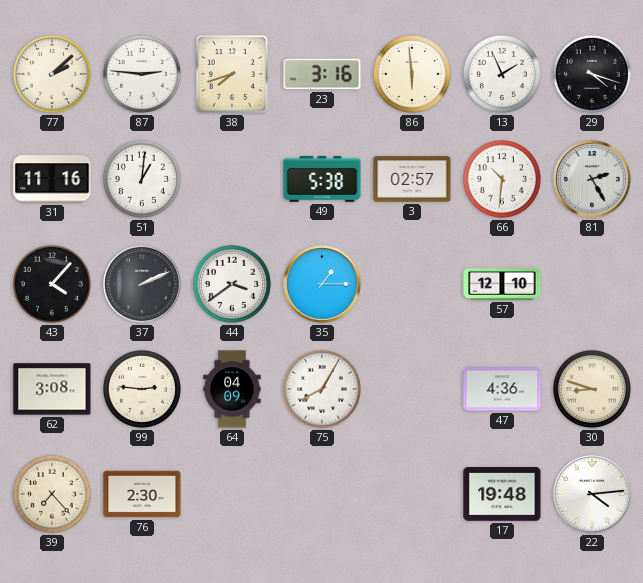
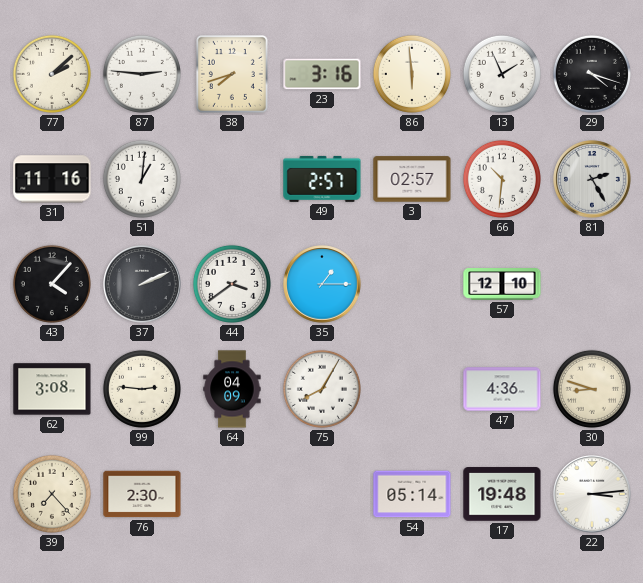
49: 5:38 -> 2:57
54: none -> 05:14
22: 4:14 -> 3:14
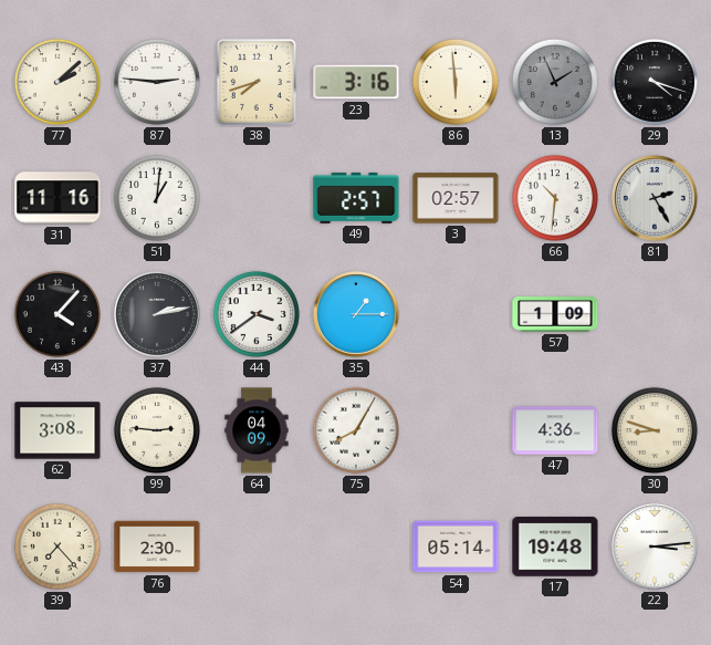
13 dial: white -> grey
37: 2:11 -> 2:13
57: 12:10 -> 1:09
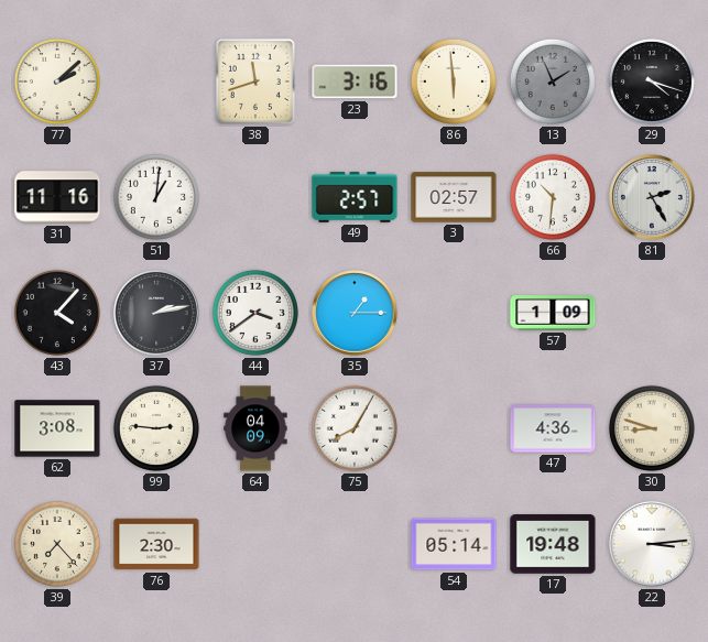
87: 2:46 -> none
38: 7:42 -> 11:42
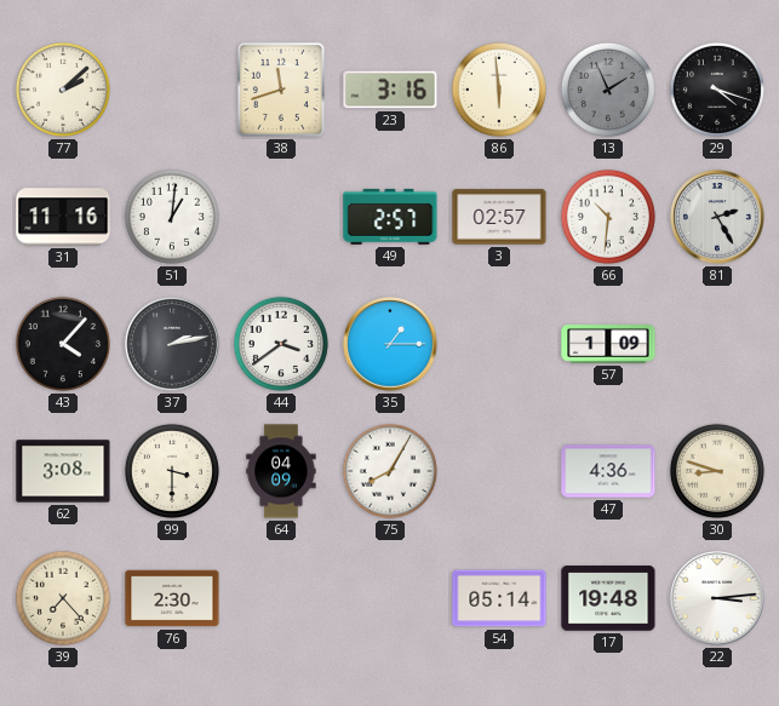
99: 2:46 -> 3:30
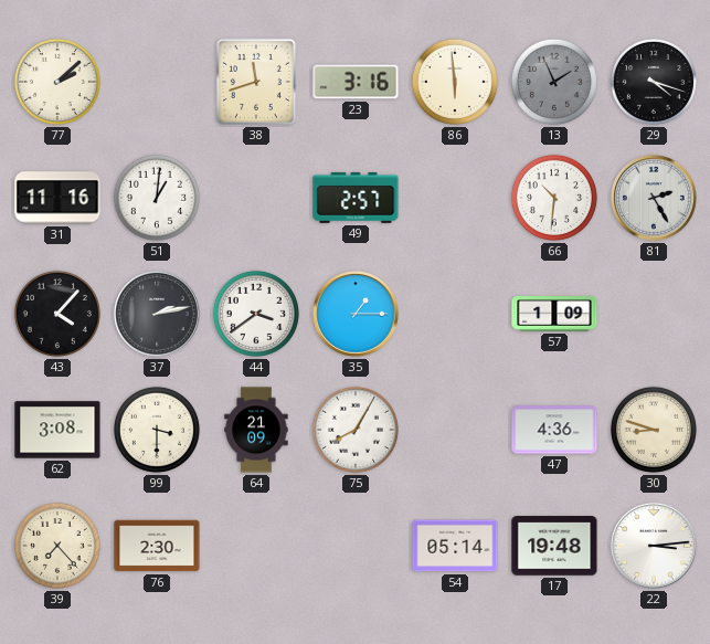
3: 02:57 -> none
64: 04:09 -> 21:09
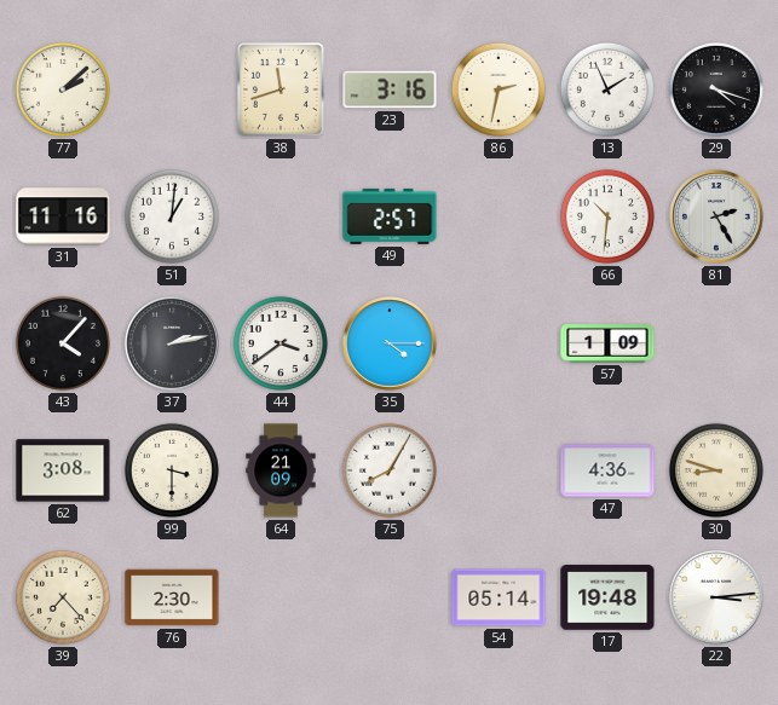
86: 5:59 -> 2:32
13 dial: grey -> white
35: 1:15 -> 4:15
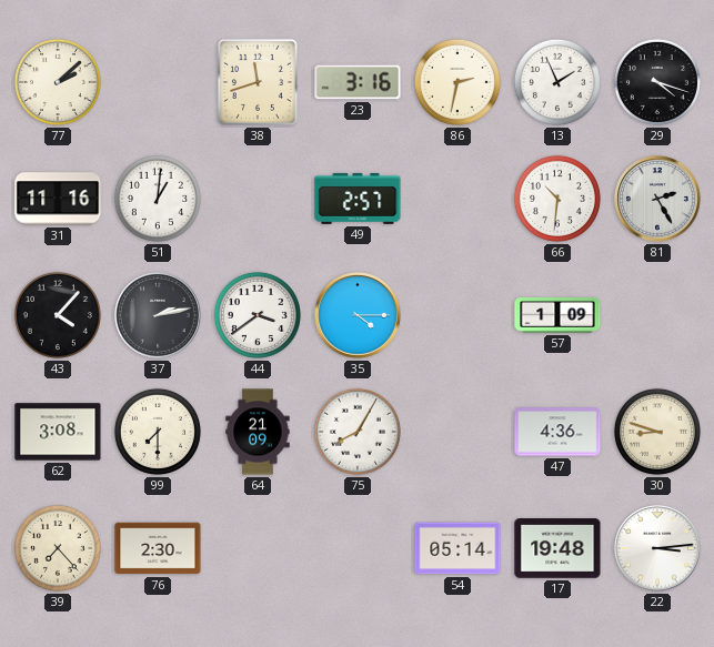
99: 3:30 -> 7:30
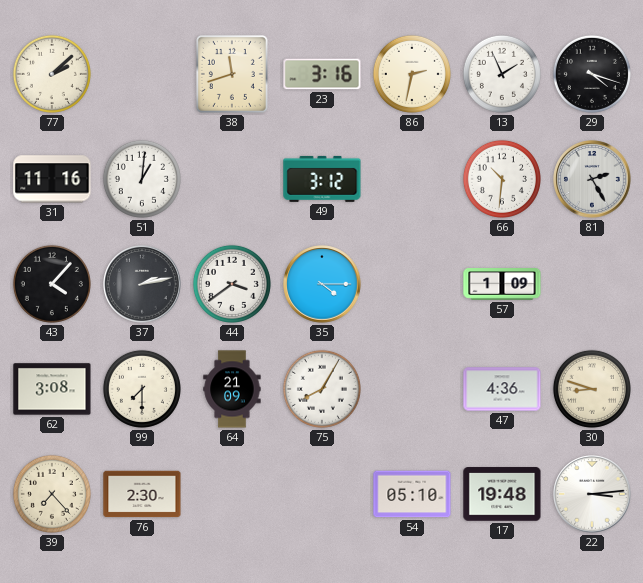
49: 2:57 -> 3:12
54: 05:14 -> 05:10
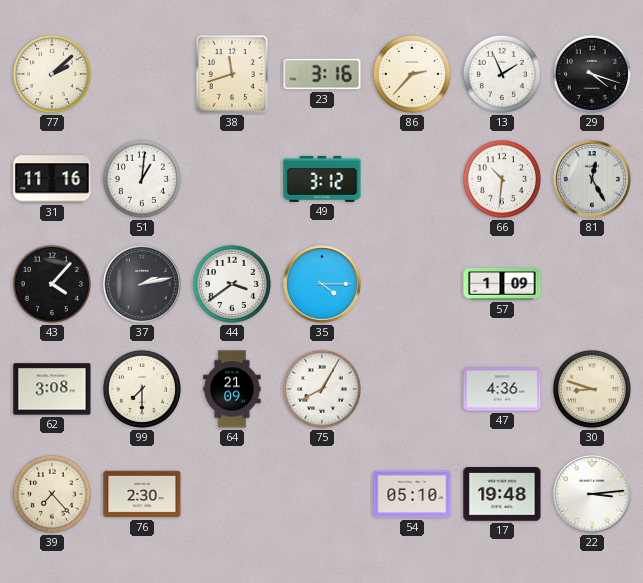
86: 2:32 -> 2:37
81: 2:25 -> 12:25
